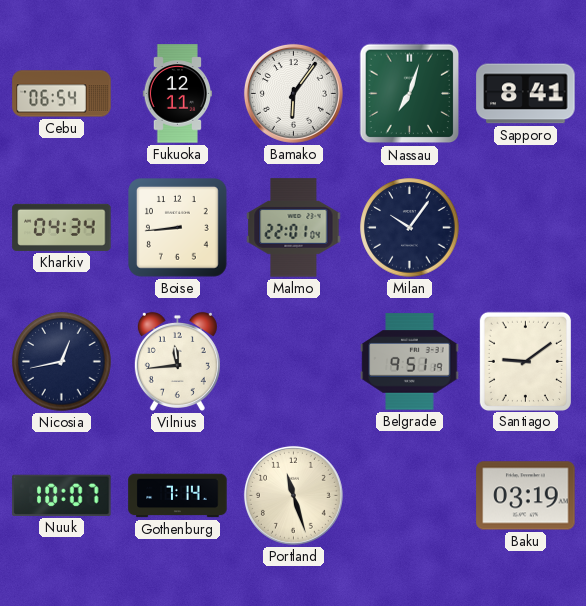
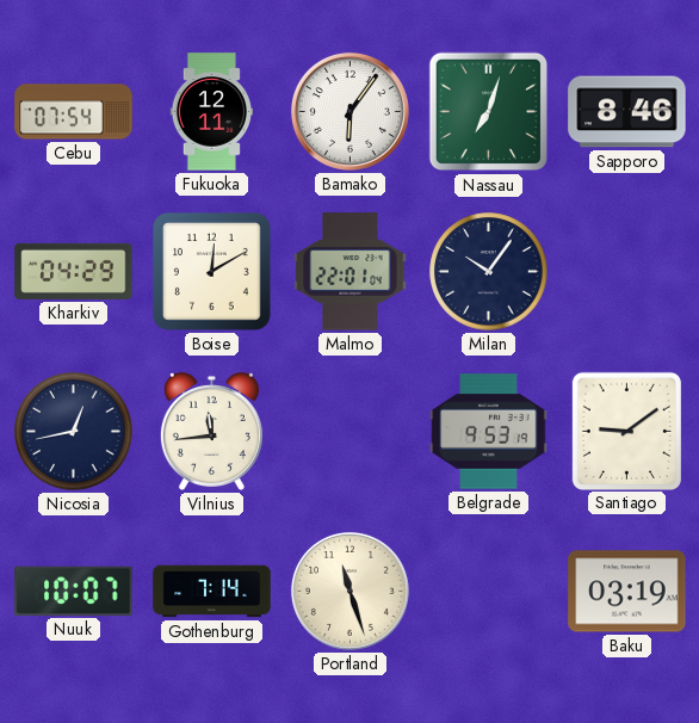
Cebu: 06:54 -> 07:54
Sapporo: 8:41 -> 8:46
Kharkiv: 04:34 -> 04:29
Boise: 8:44 -> 12:10
Belgrade: 9:51 -> 9:53
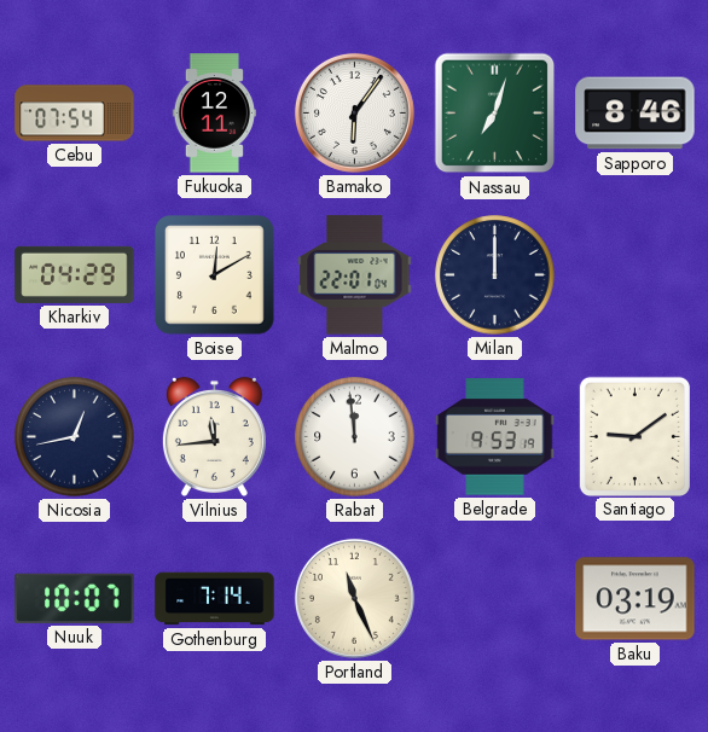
Milan: 10:06 -> 12:00
Rabat: none -> 11:59
Portland: 11:27 -> 11:26
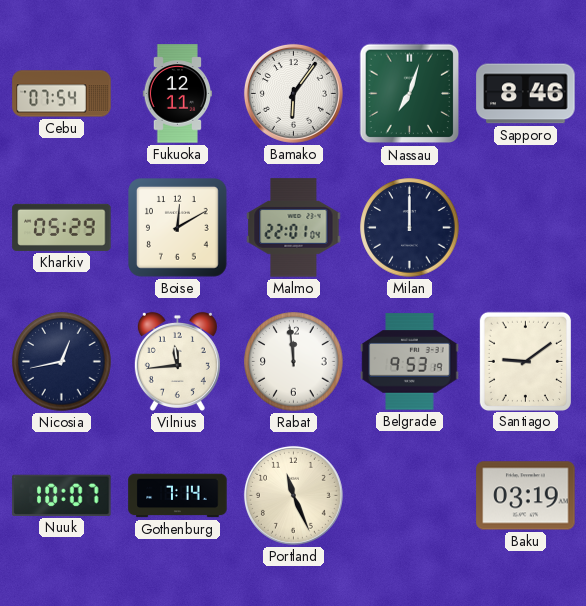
Kharkiv: 04:29 -> 05:29
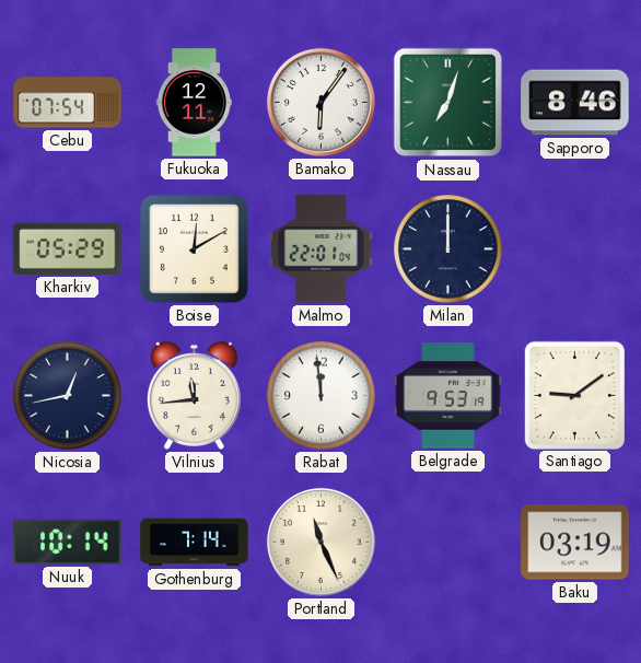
Nuuk: 10:07 -> 10:14
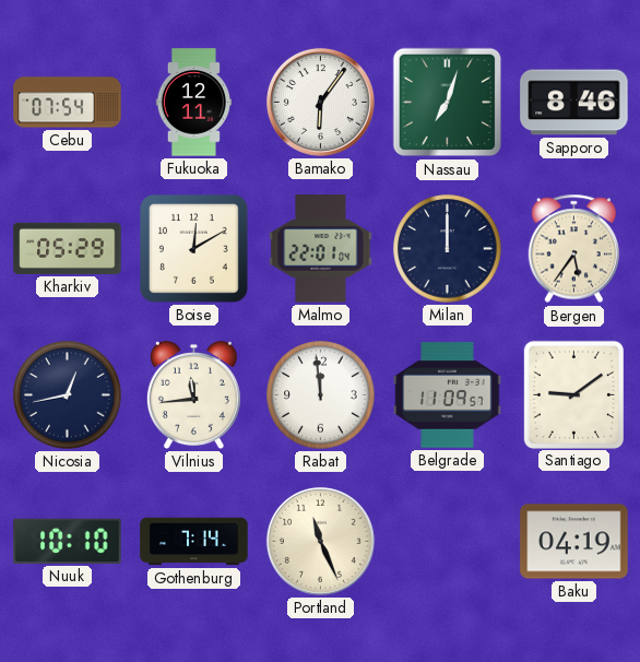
Bergen: none -> 5:36
Belgrade: 9:53 -> 11:09
Nuuk: 10:14 -> 10:10
Baku: 03:19 -> 04:19
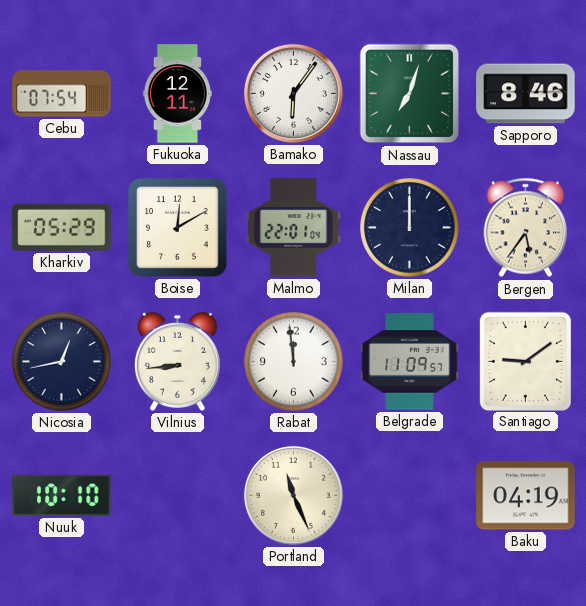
Vilnius: 11:44 -> 8:44
Gothenburg: 7:14 -> none
